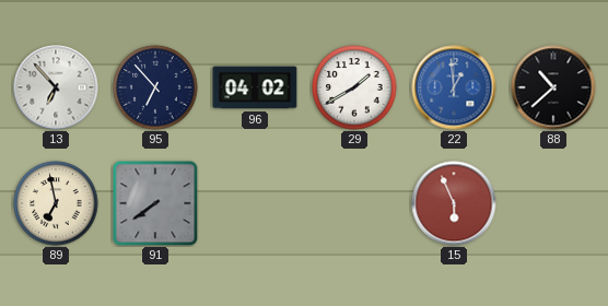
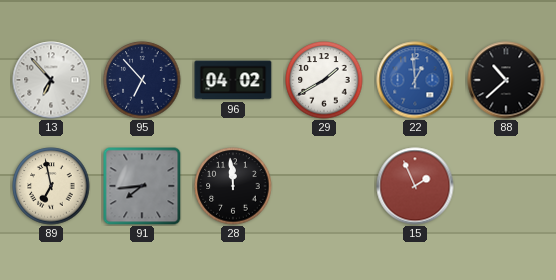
91: 7:39 -> 7:44
28: none -> 11:59
15: 5:56 -> 1:56
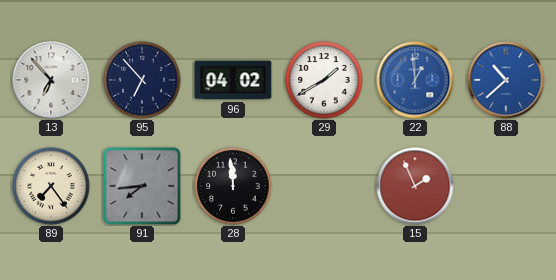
88 dial: black -> blue
89: 6:58 -> 7:24
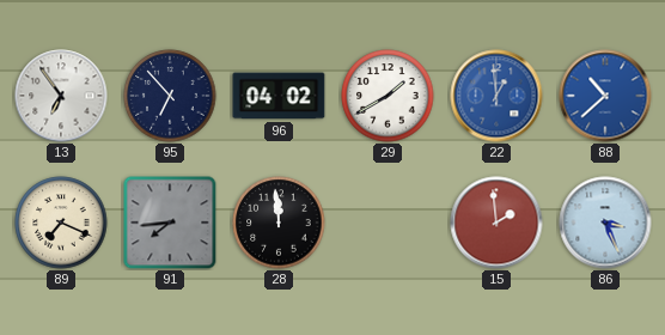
13: 6:53 -> 6:54
89: 7:24 -> 7:19
15: 1:56 -> 1:59
86: none -> 3:26
